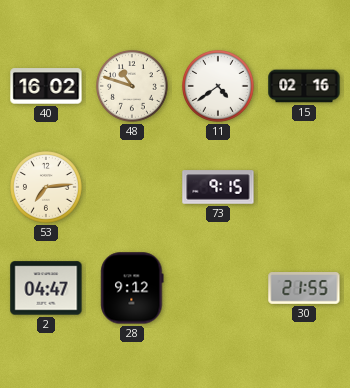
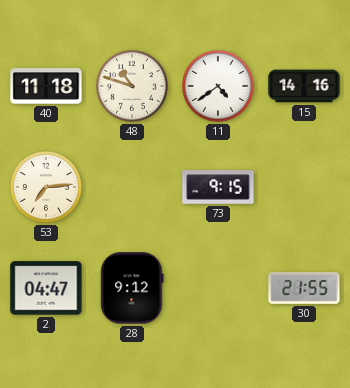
40: 16:02 -> 11:18
15: 02:16 -> 14:16
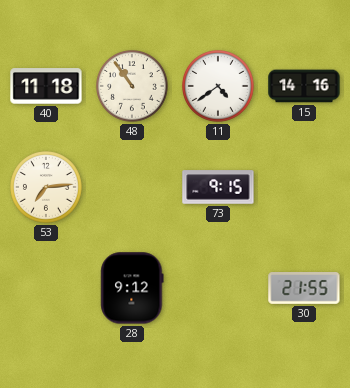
48: 10:48 -> 10:54
2: 04:47 -> none
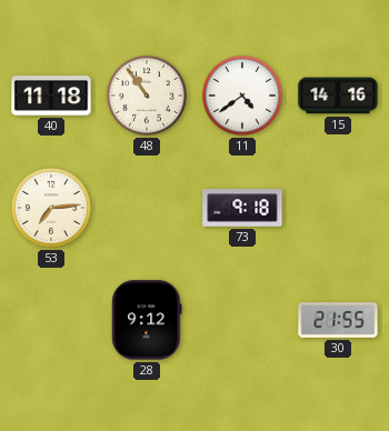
73: 9:15 -> 9:18
